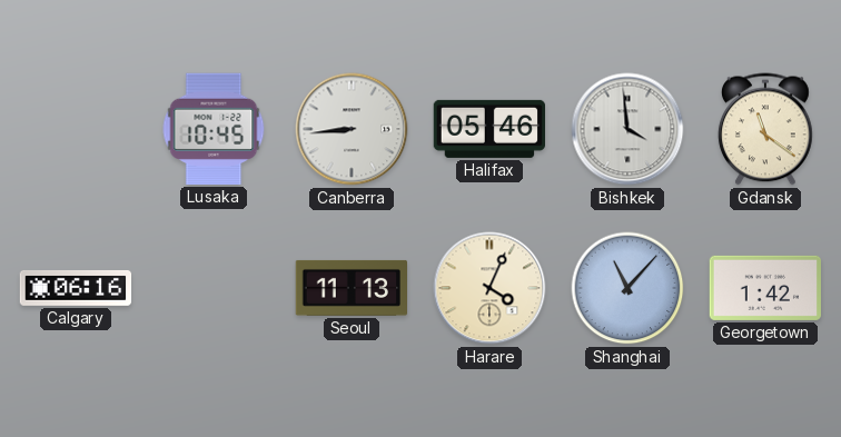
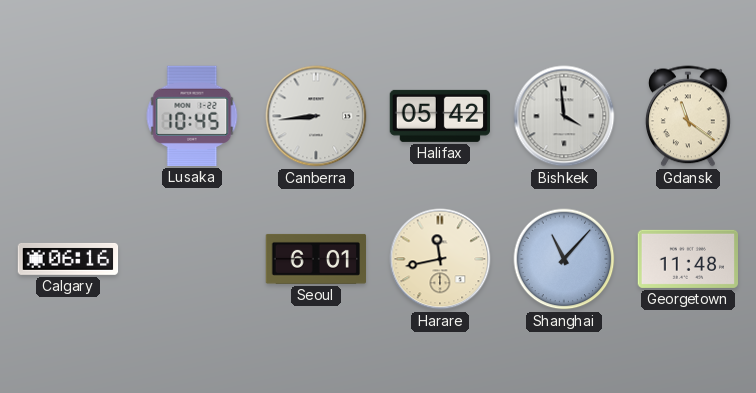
Halifax: 05:46 -> 05:42
Seoul: 11:13 -> 6:01
Harare: 4:04 -> 11:43
Georgetown: 1:42 -> 11:48
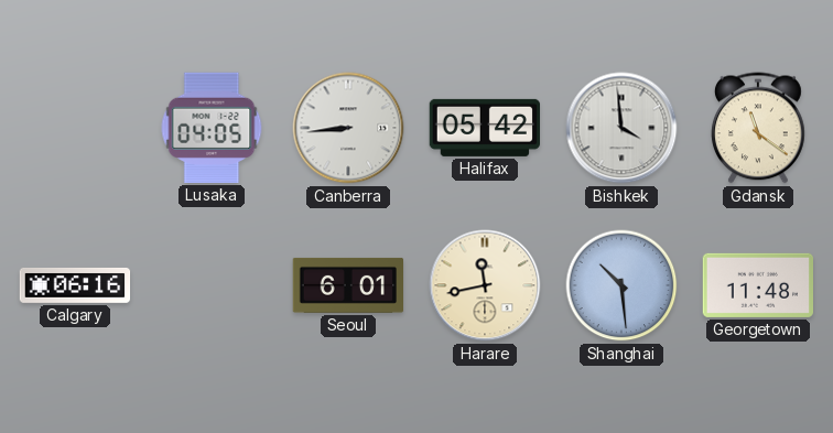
Lusaka: 10:45 -> 04:05
Shanghai: 11:07 -> 10:29
